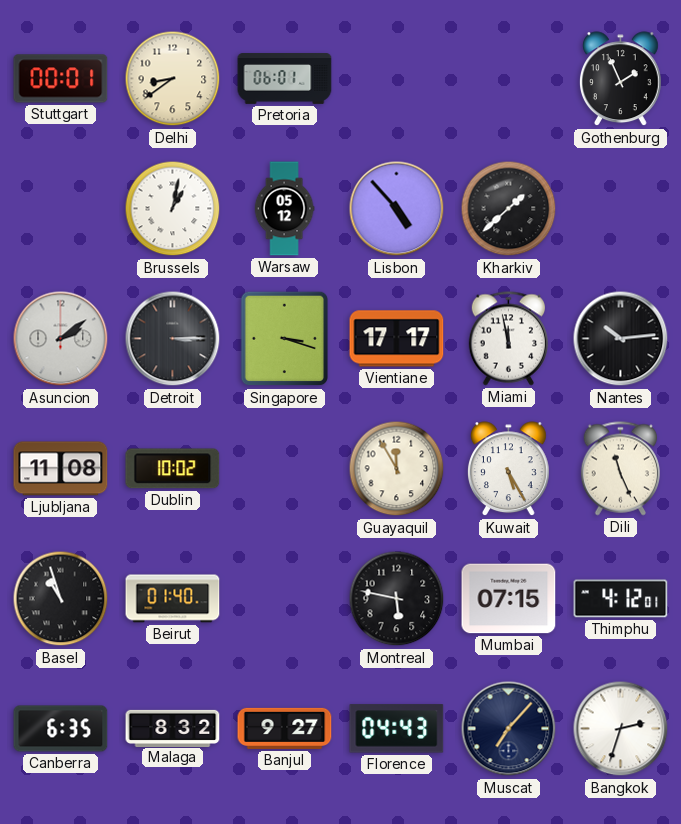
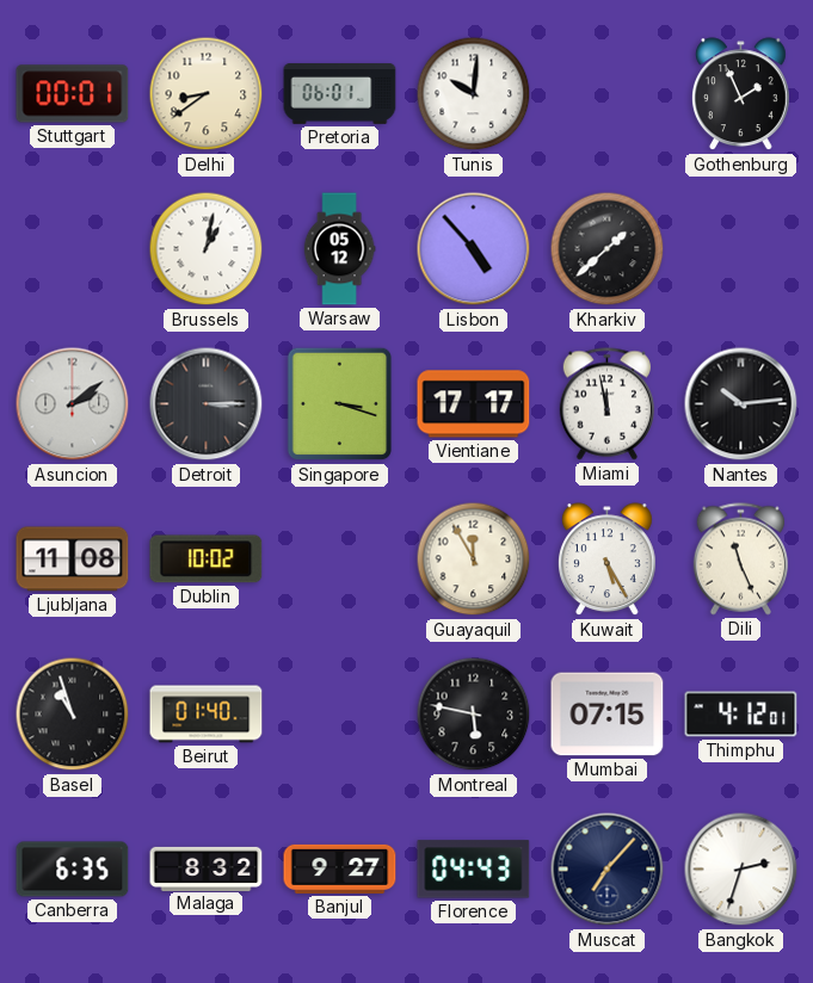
Tunis: none -> 10:01
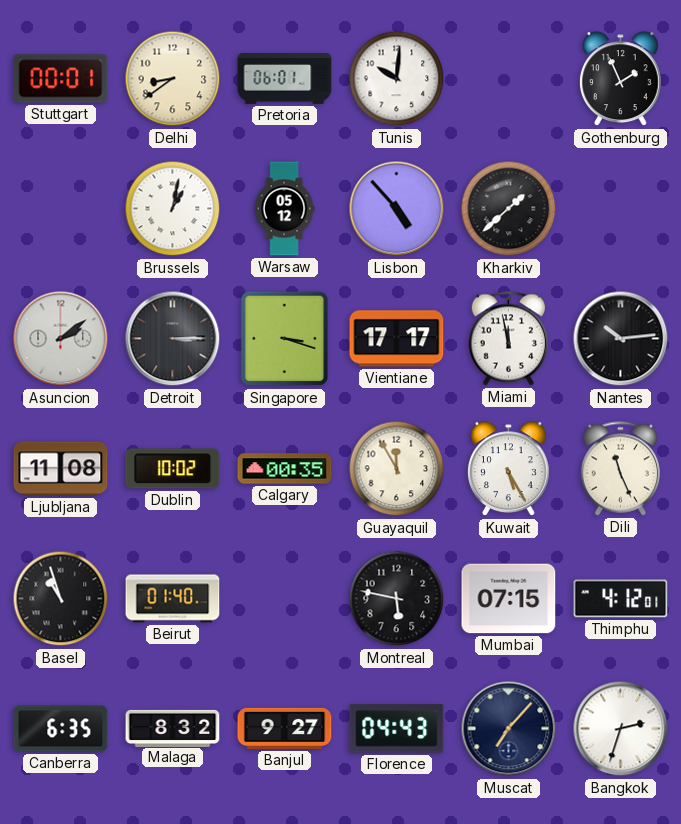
Calgary: none -> 00:35
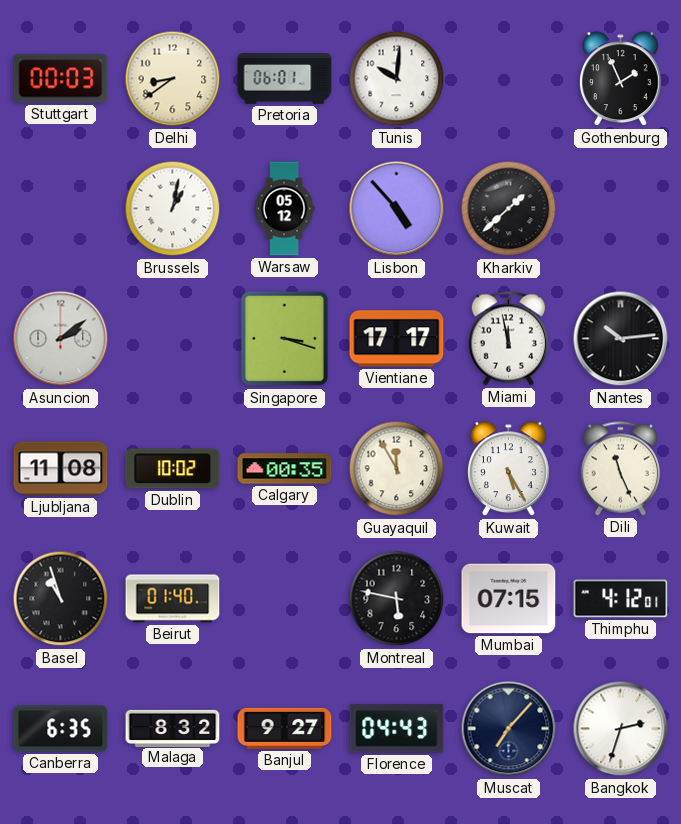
Stuttgart: 00:01 -> 00:03
Detroit: 3:15 -> none
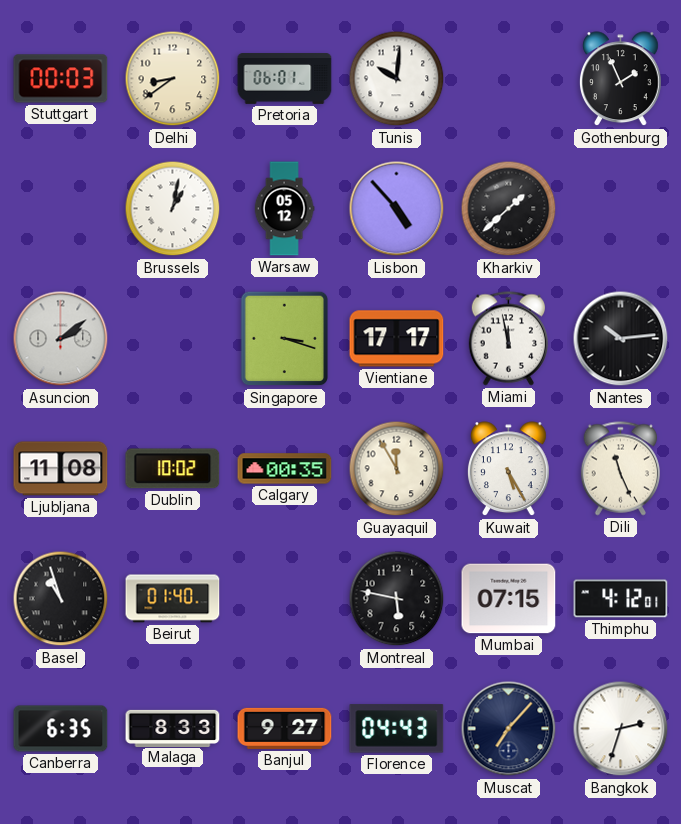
Malaga: 8:32 -> 8:33
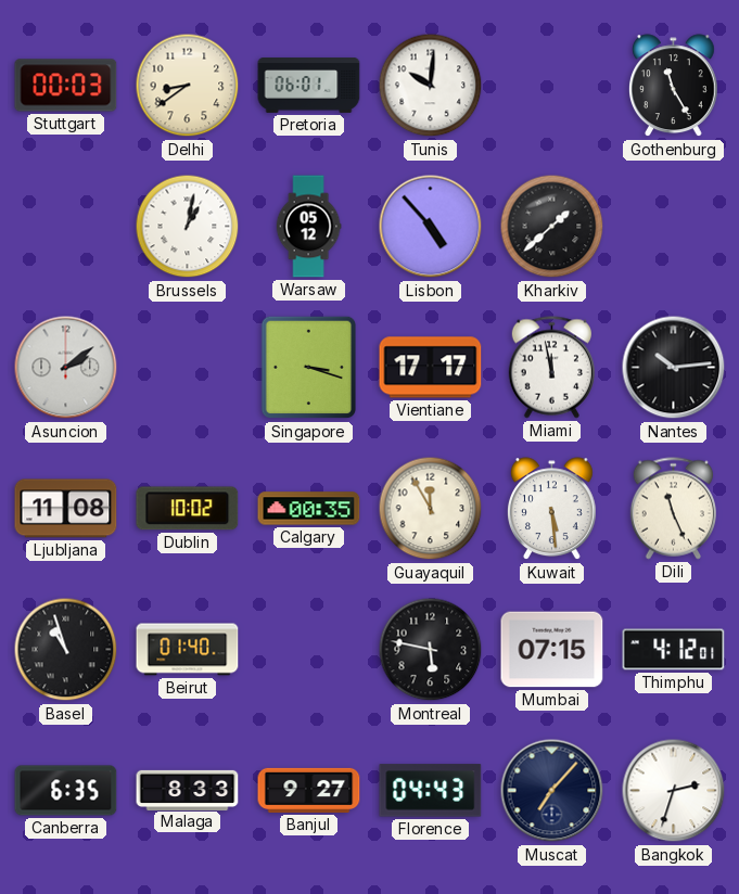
Gothenburg: 1:56 -> 11:25
Kuwait: 5:25 -> 5:29
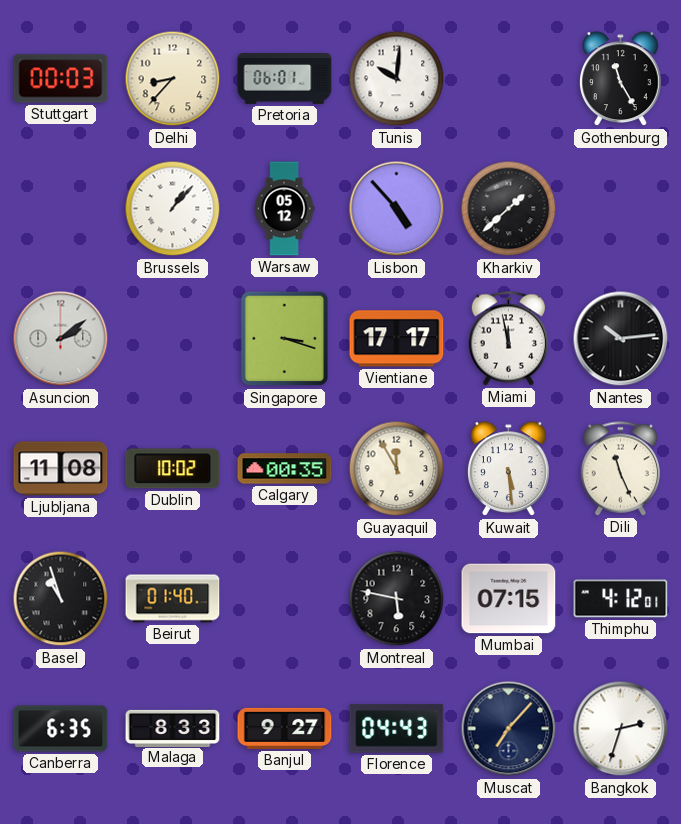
Delhi: 8:39 -> 8:37
Brussels: 1:02 -> 1:07
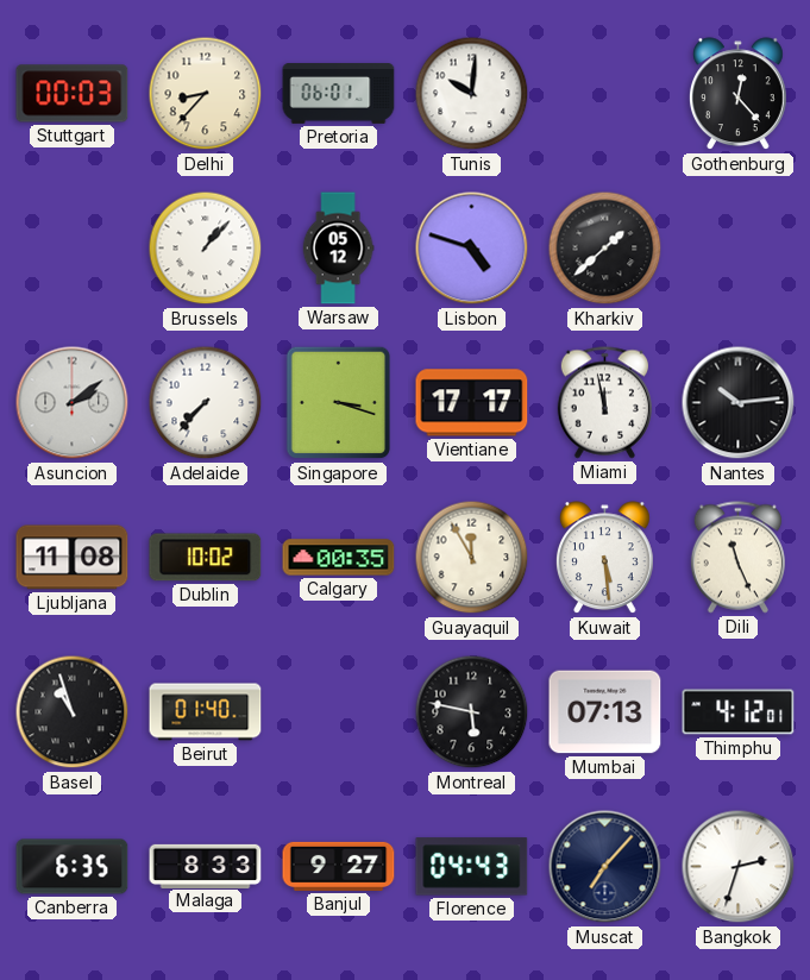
Gothenburg: 11:25 -> 12:23
Lisbon: 4:53 -> 4:48
Adelaide: none -> 7:37
Mumbai: 07:15 -> 07:13
